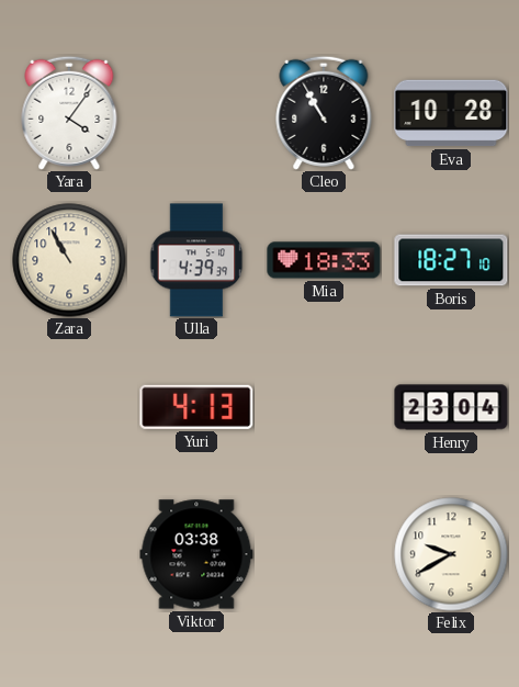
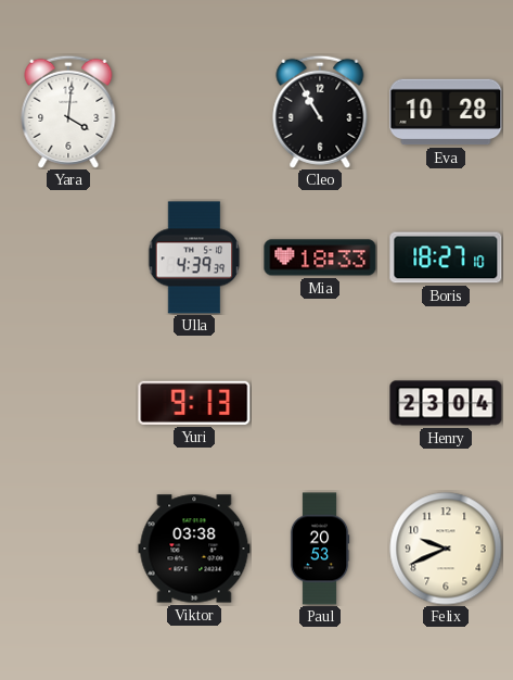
Yara: 4:06 -> 4:01
Zara: 10:55 -> none
Yuri: 4:13 -> 9:13
Paul: none -> 20:53
Felix: 9:40 -> 9:41
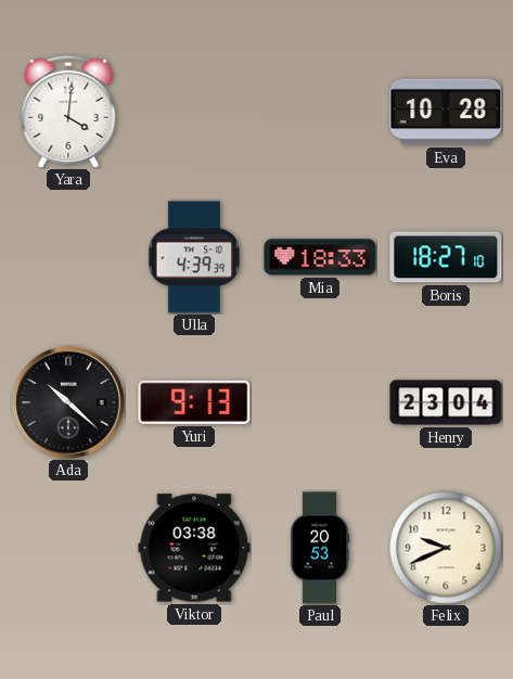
Cleo: 10:55 -> none
Ada: none -> 10:22
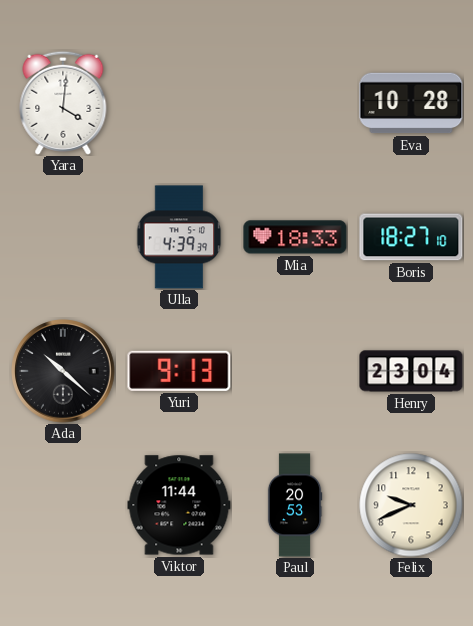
Viktor: 03:38 -> 11:44
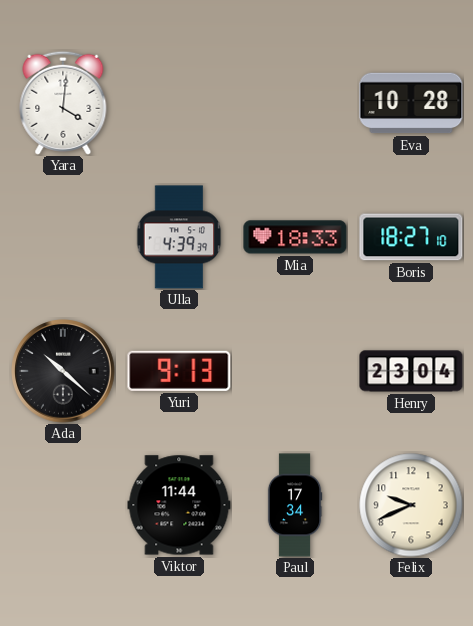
Paul: 20:53 -> 17:34
